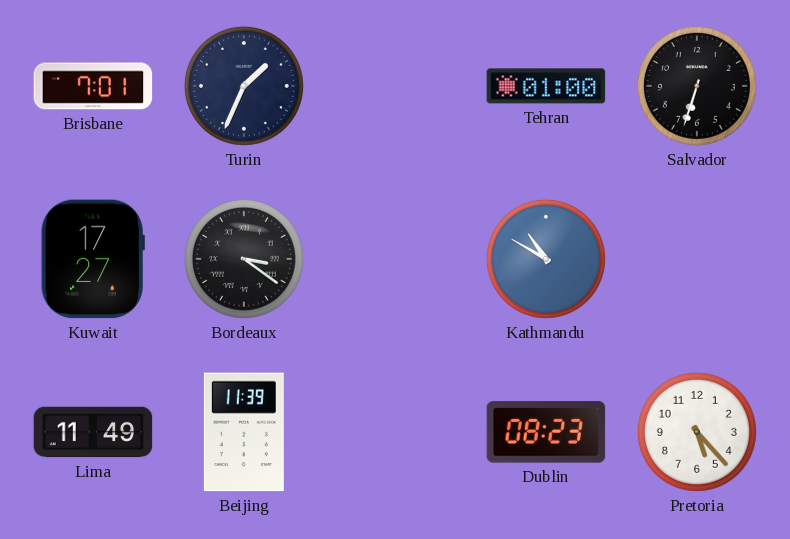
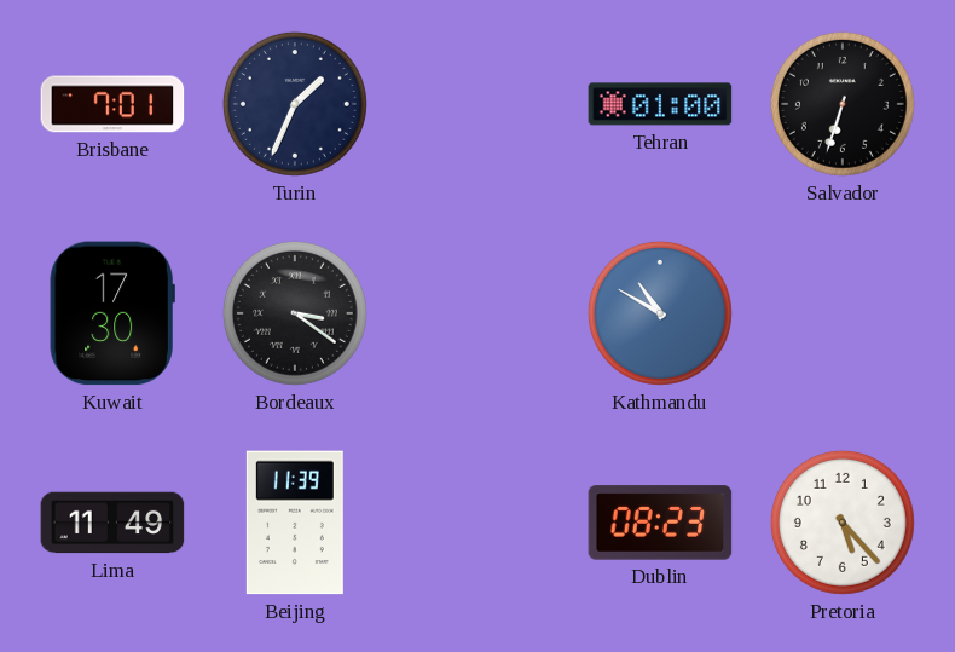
Kuwait: 17:27 -> 17:30
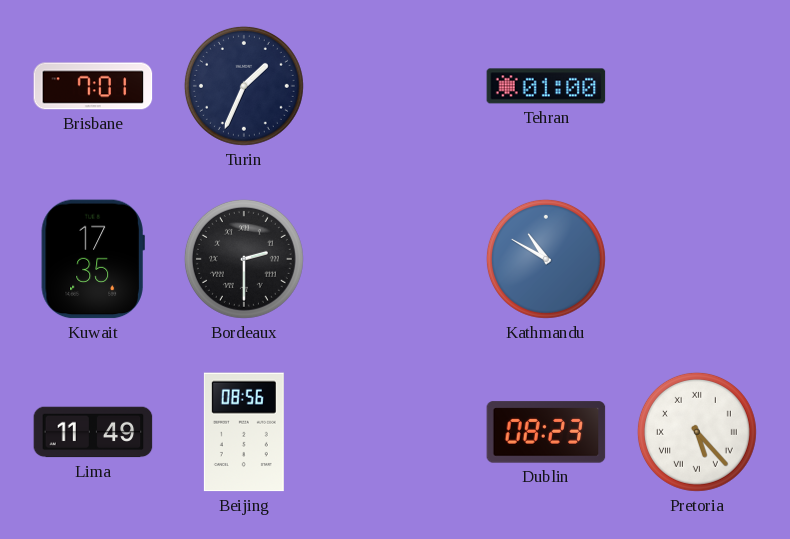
Salvador: 6:33 -> none
Kuwait: 17:30 -> 17:35
Bordeaux: 3:21 -> 2:30
Beijing: 11:39 -> 08:56
Pretoria numerals: Arabic -> Roman
